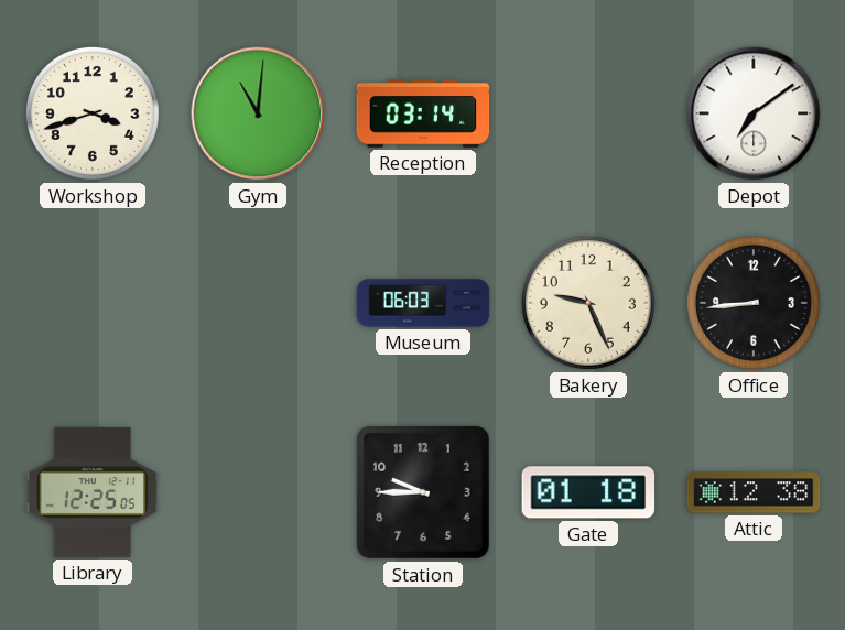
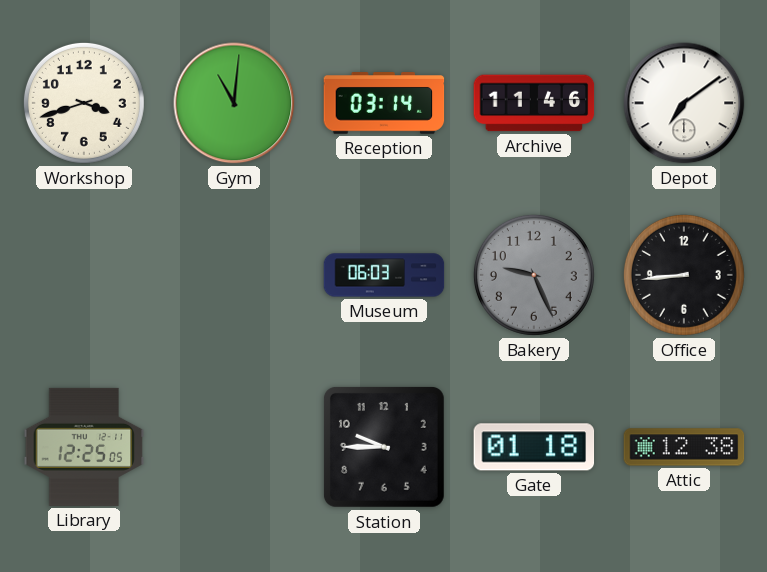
Archive: none -> 11:46
Bakery dial: cream -> grey
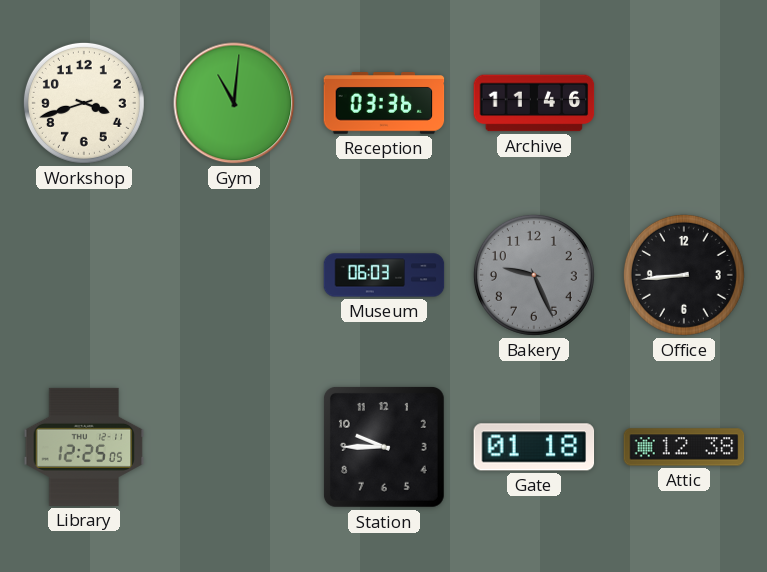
Reception: 03:14 -> 03:36
Depot: 7:09 -> none
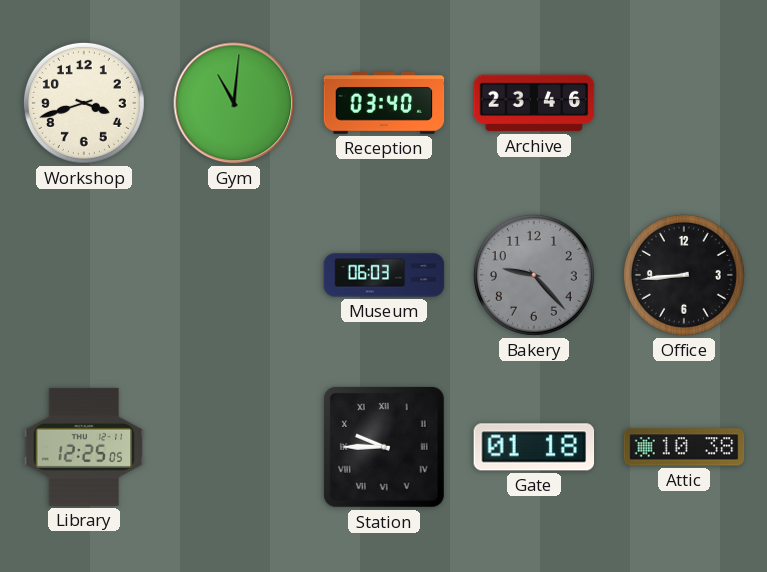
Reception: 03:36 -> 03:40
Archive: 11:46 -> 23:46
Bakery: 9:26 -> 9:23
Station numerals: Arabic -> Roman
Attic: 12:38 -> 10:38
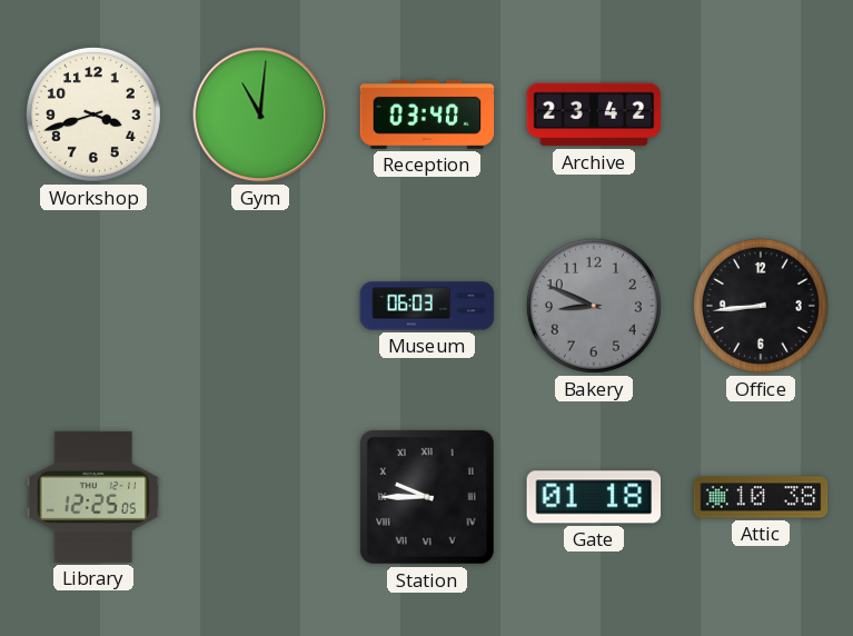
Archive: 23:46 -> 23:42
Bakery: 9:23 -> 8:49
